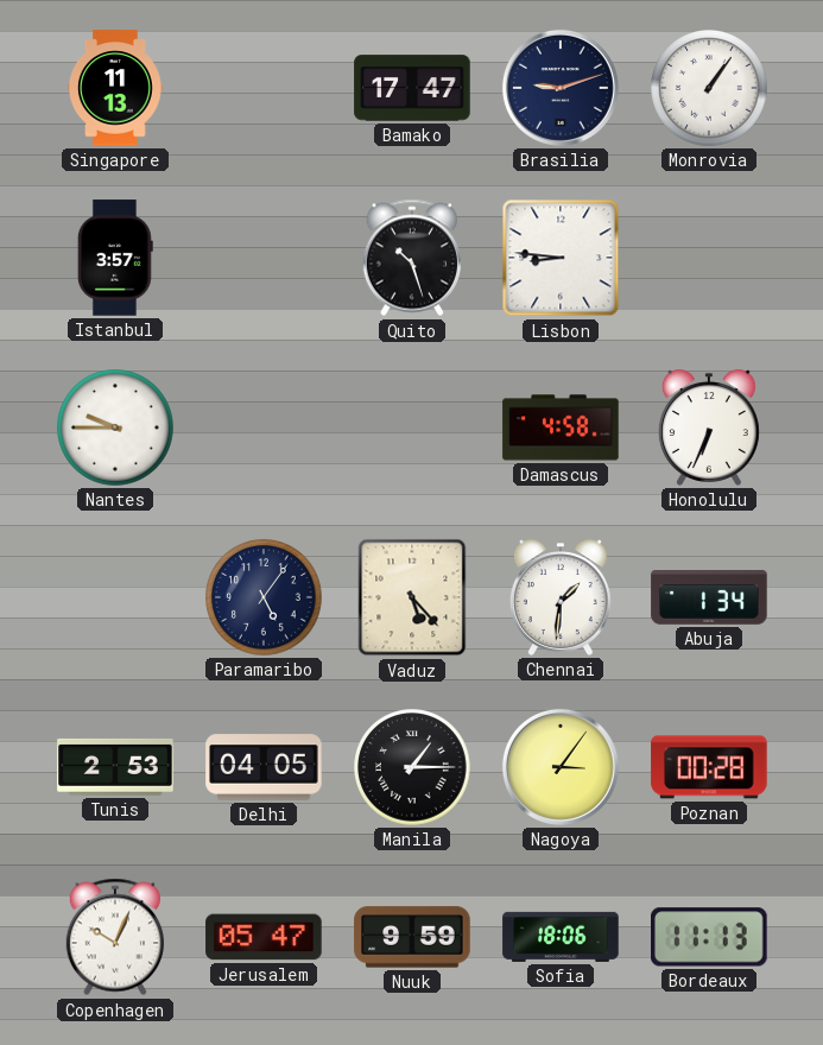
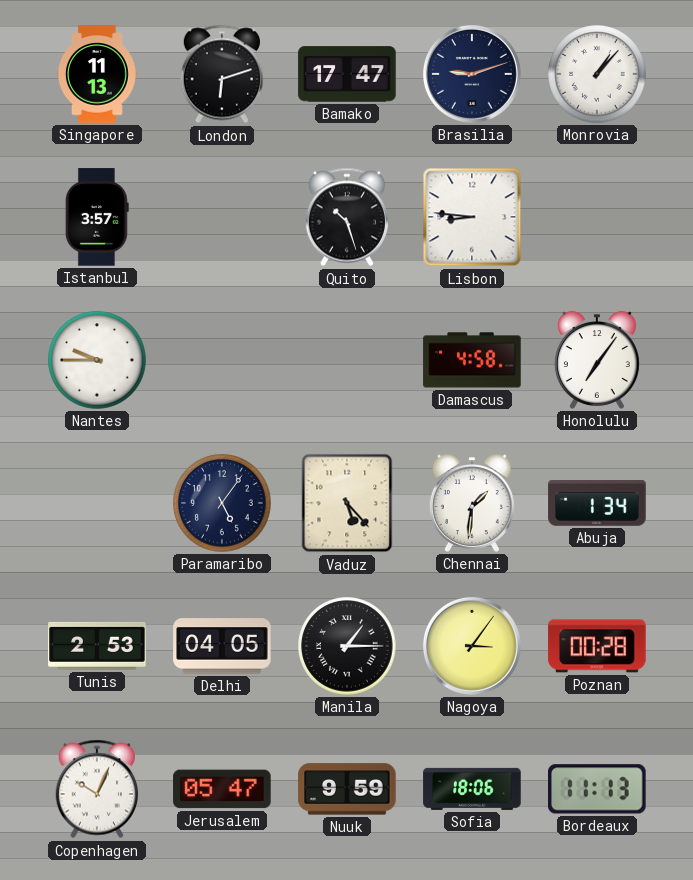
London: none -> 6:12
Monrovia: 1:06 -> 1:07
Honolulu: 6:34 -> 7:06
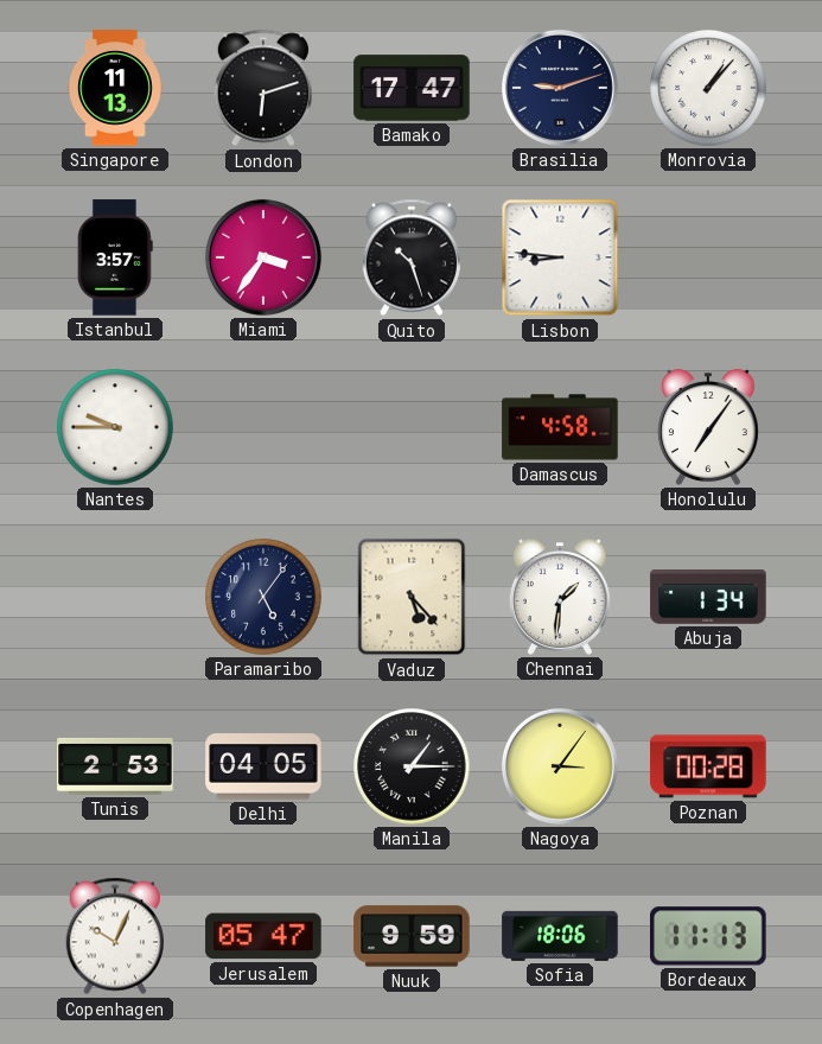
Miami: none -> 3:36
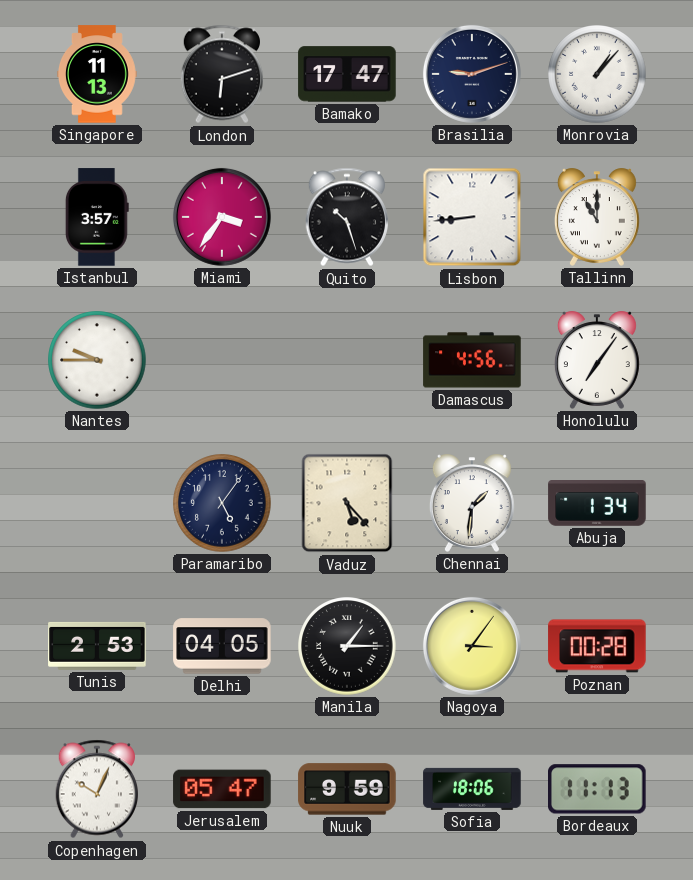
Lisbon: 8:46 -> 8:44
Tallinn: none -> 11:00
Damascus: 4:58 -> 4:56
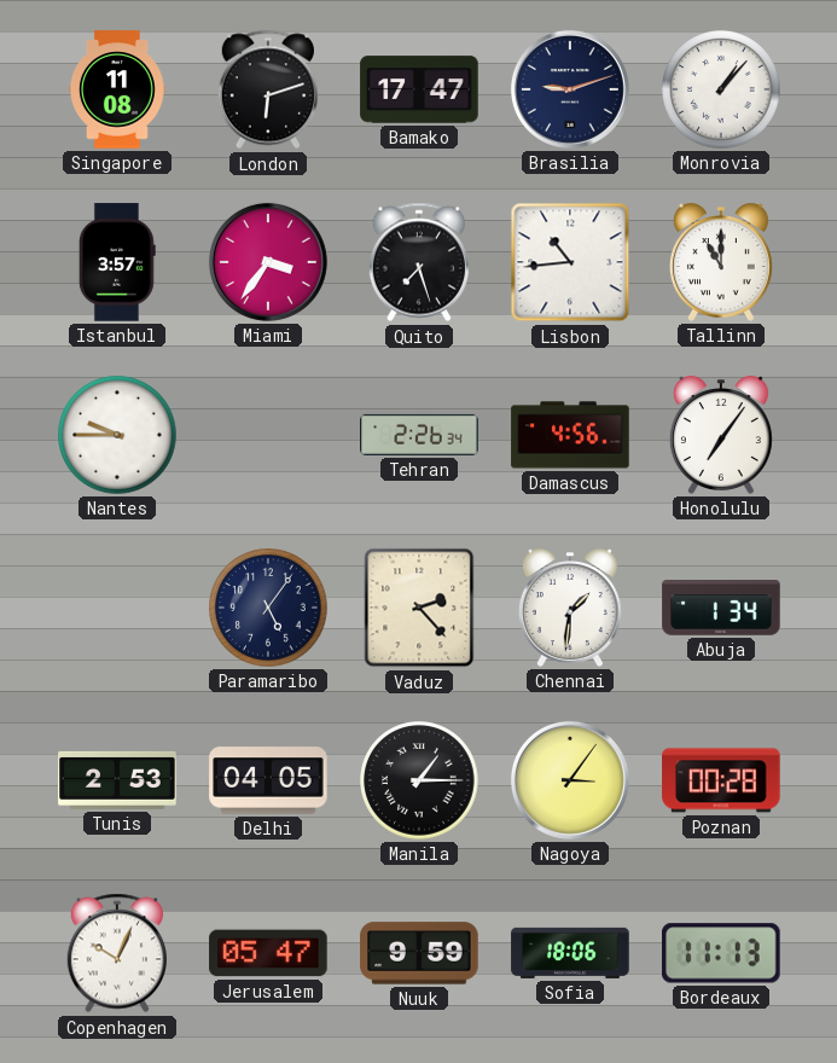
Singapore: 11:13 -> 11:08
Quito: 10:27 -> 7:27
Lisbon: 8:44 -> 10:44
Tehran: none -> 2:26
Vaduz: 5:23 -> 2:23
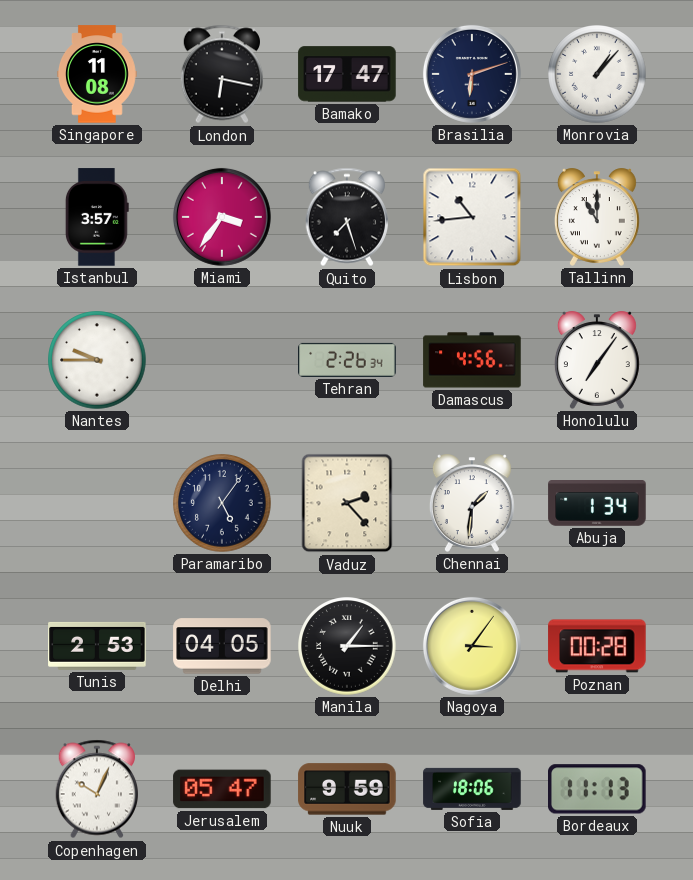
London: 6:12 -> 6:17
Brasilia: 9:12 -> 6:12
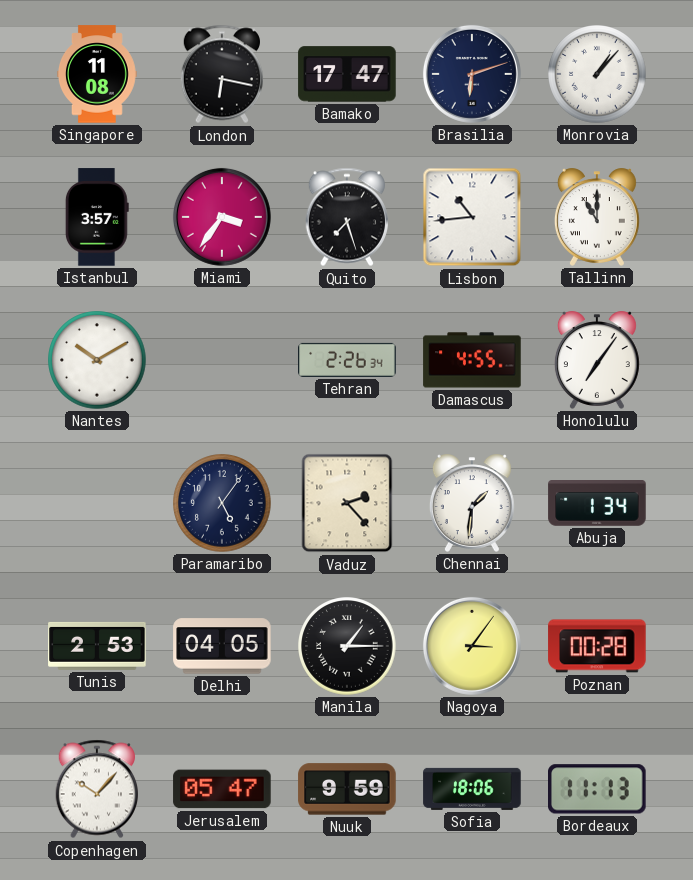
Nantes: 9:45 -> 10:10
Damascus: 4:56 -> 4:55
Copenhagen: 10:04 -> 10:07
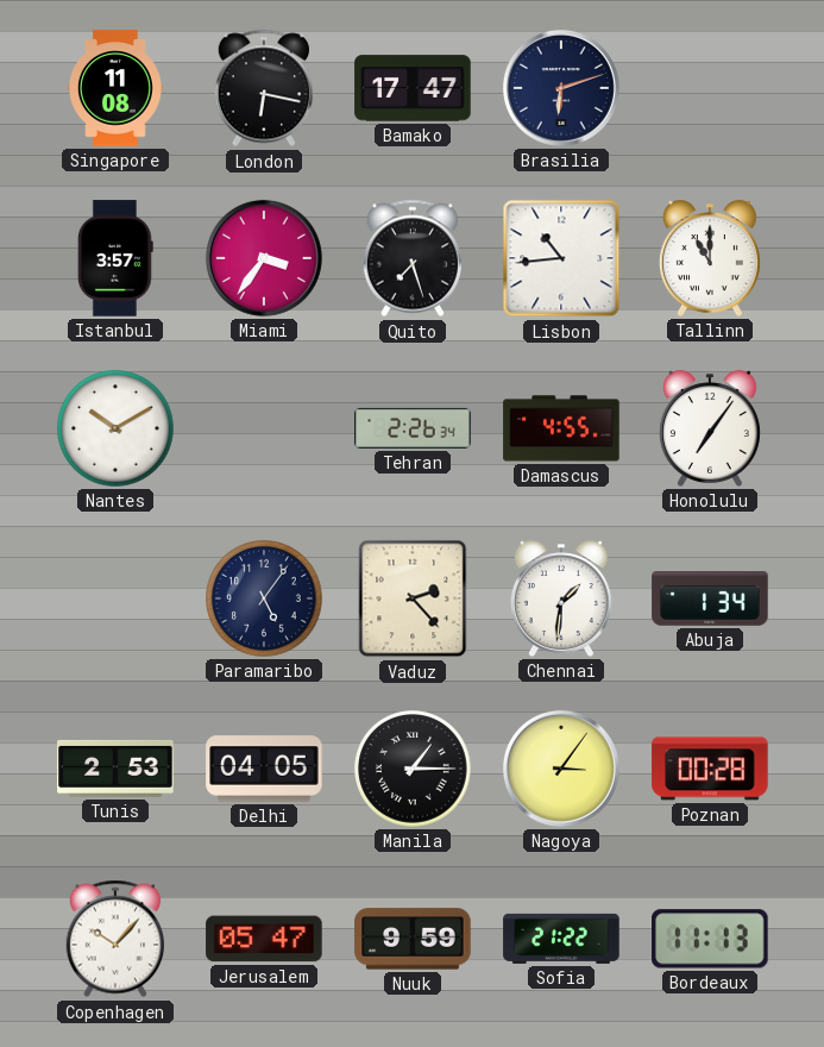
Monrovia: 1:07 -> none
Sofia: 18:06 -> 21:22
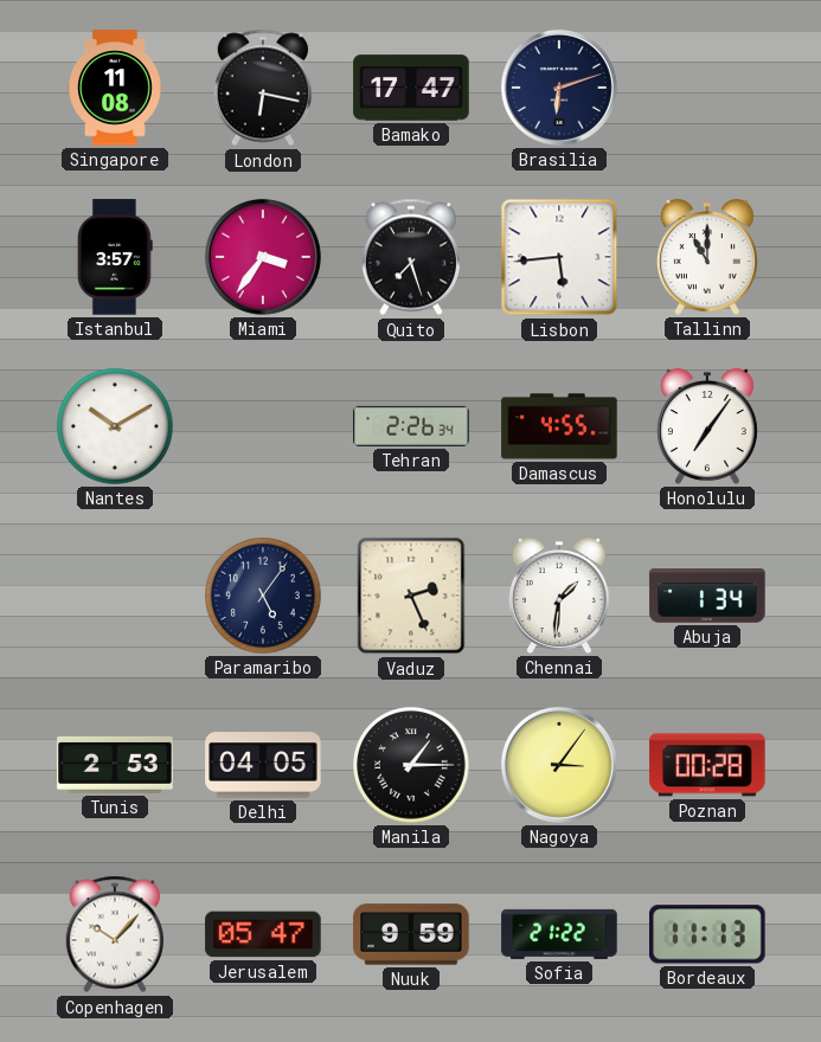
Lisbon: 10:44 -> 5:44
Vaduz: 2:23 -> 2:26
